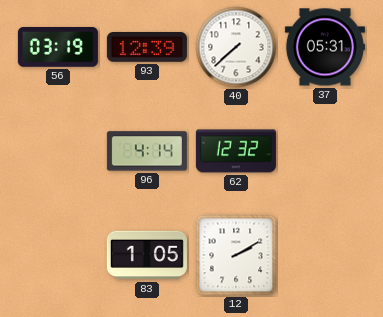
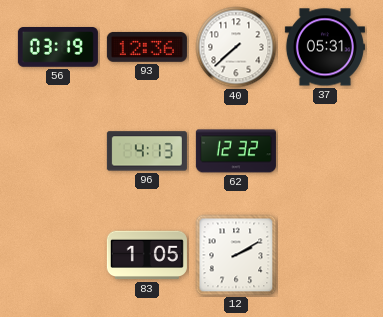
93: 12:39 -> 12:36
96: 4:14 -> 4:13
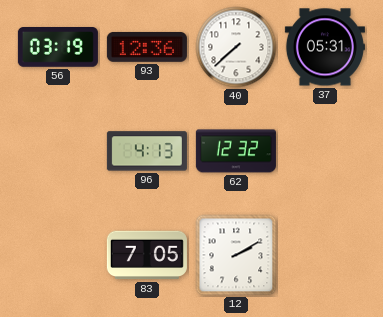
83: 1:05 -> 7:05
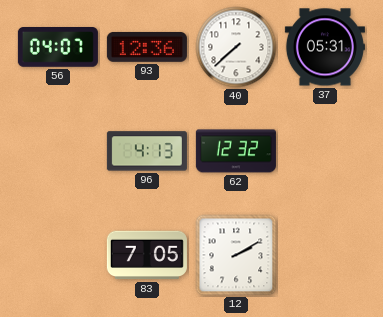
56: 03:19 -> 04:07
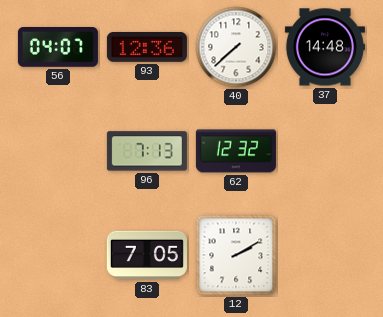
37: 05:31 -> 14:48
96: 4:13 -> 7:13
